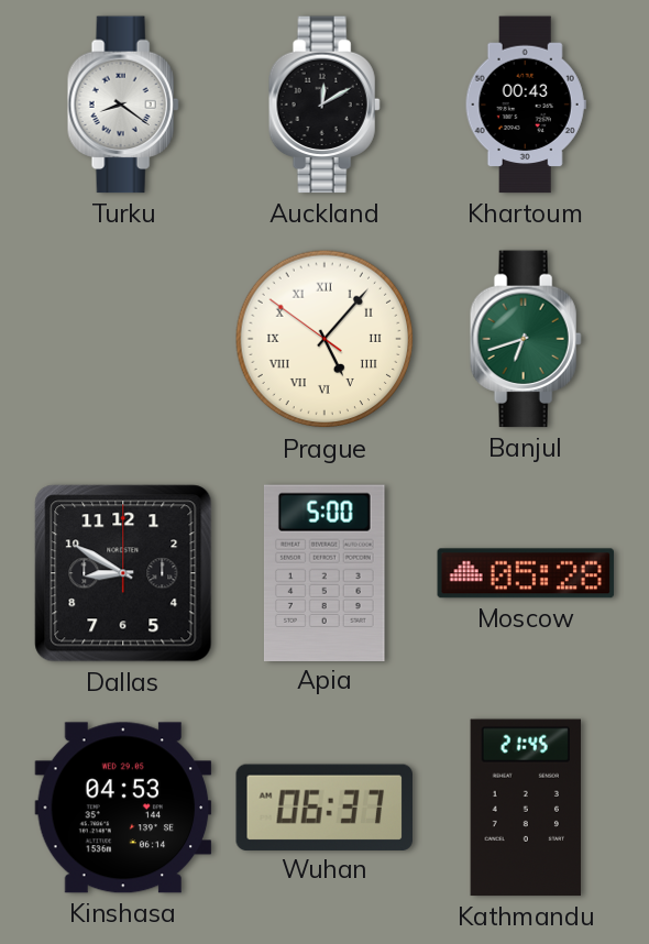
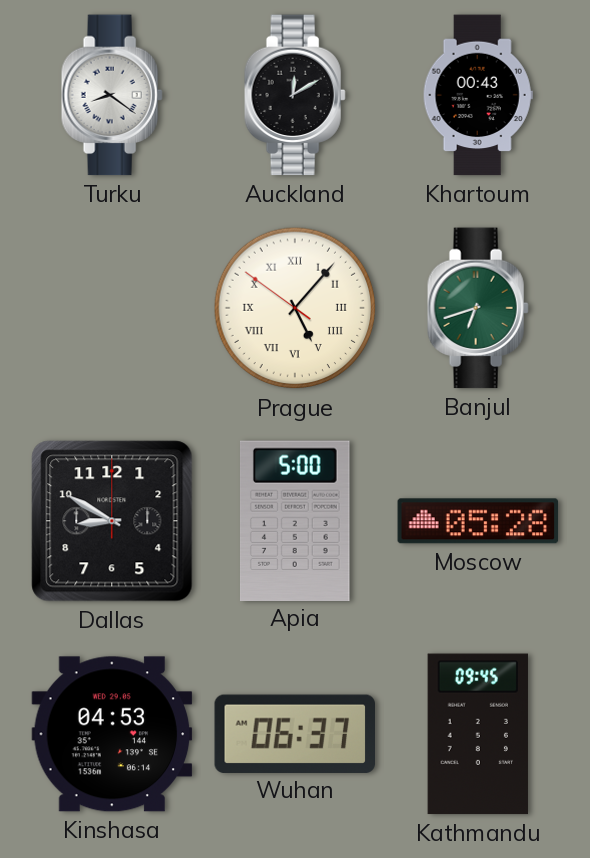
Kathmandu: 21:45 -> 09:45
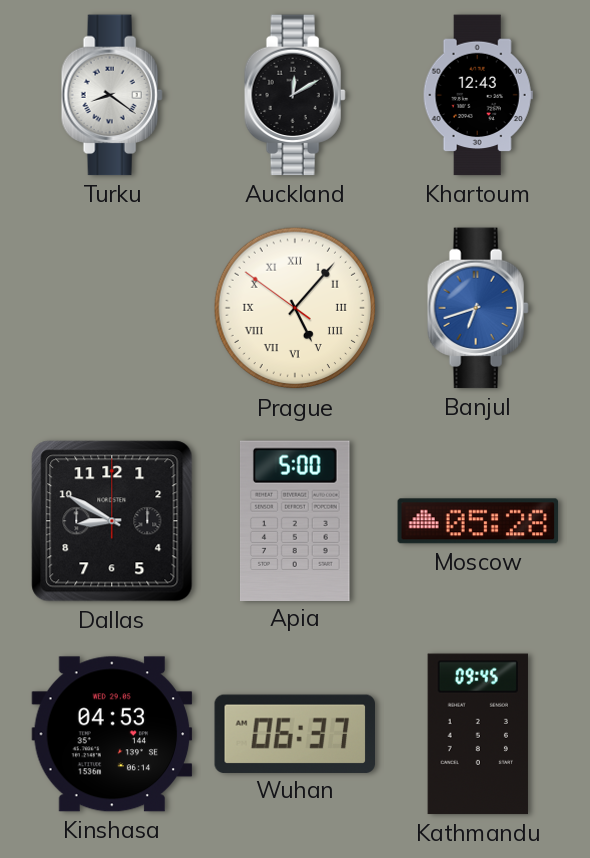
Khartoum: 00:43 -> 12:43
Banjul dial: green -> blue
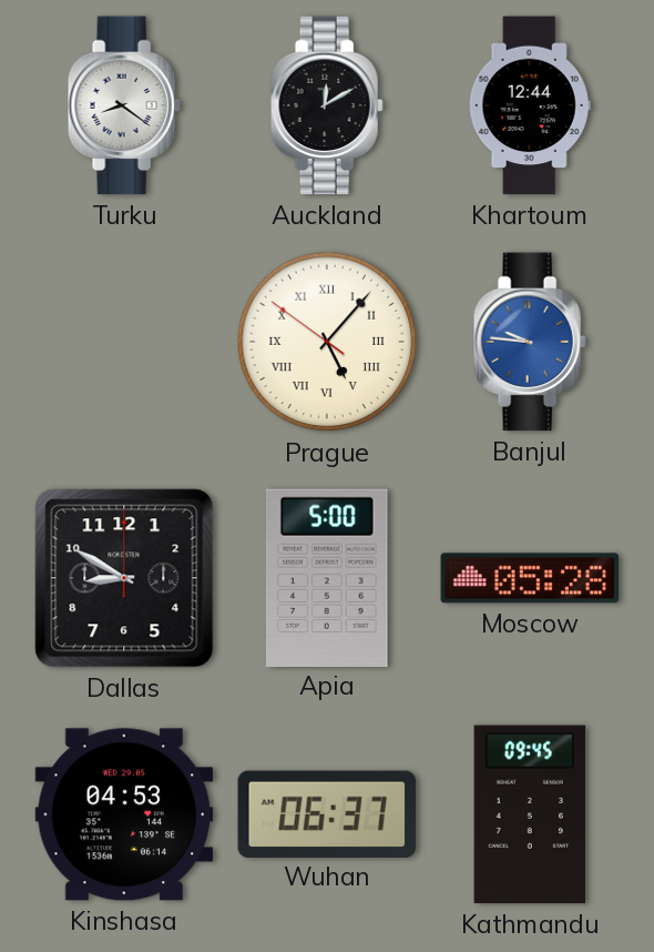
Khartoum: 12:43 -> 12:44
Banjul: 6:42 -> 9:46
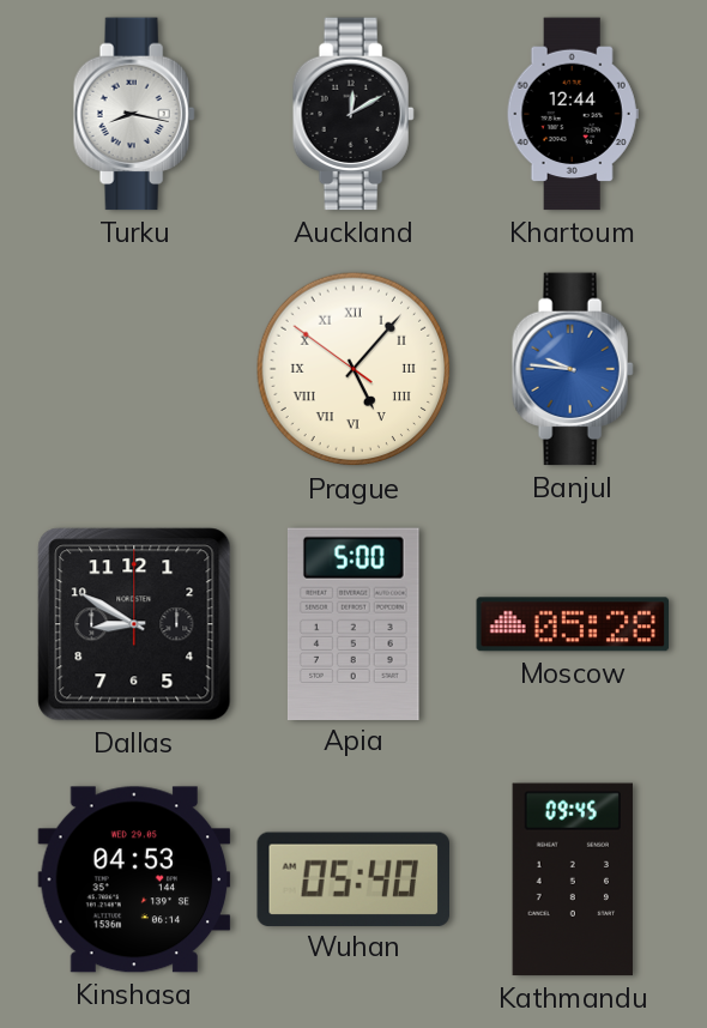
Turku: 8:21 -> 8:17
Wuhan: 06:37 -> 05:40
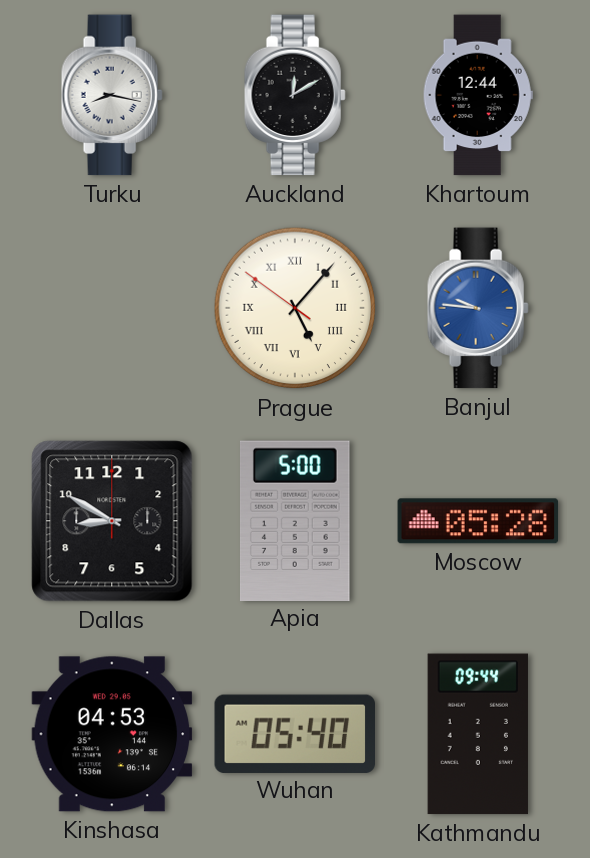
Kathmandu: 09:45 -> 09:44
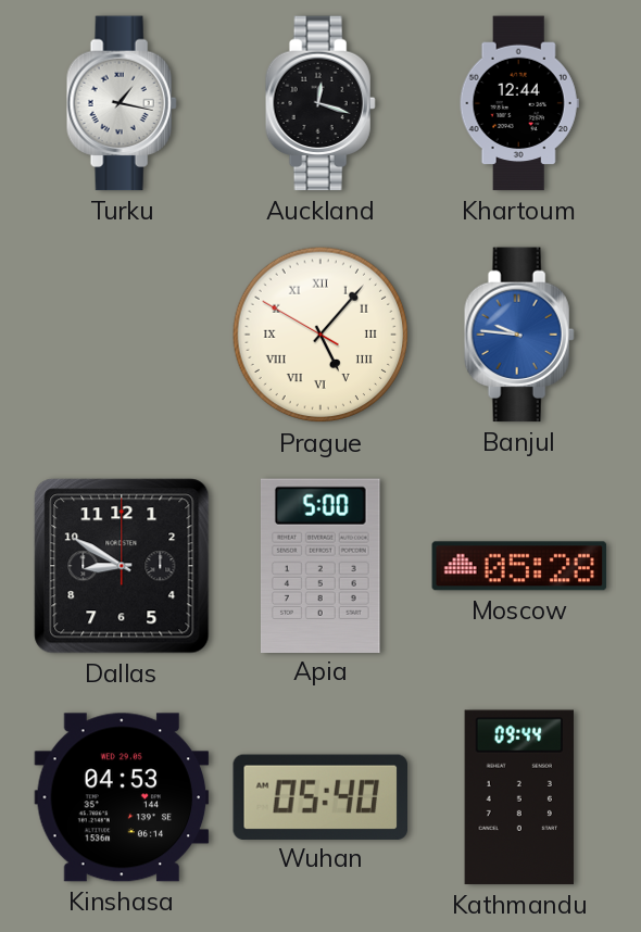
Turku: 8:17 -> 1:17
Auckland: 12:10 -> 12:18
Prague: 5:06:51 -> 5:06:50
